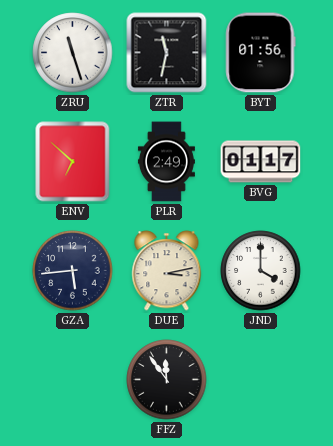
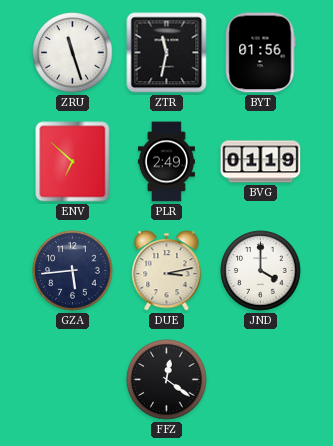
BVG: 01:17 -> 01:19
FFZ: 11:54 -> 12:21
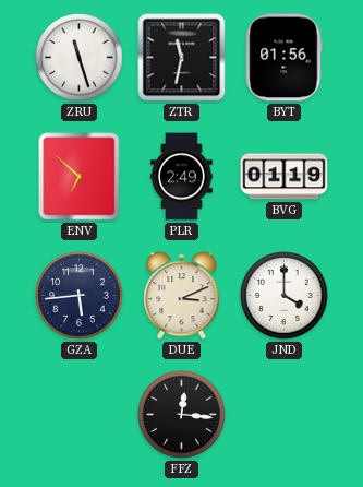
DUE: 3:13 -> 3:11
FFZ: 12:21 -> 12:16
